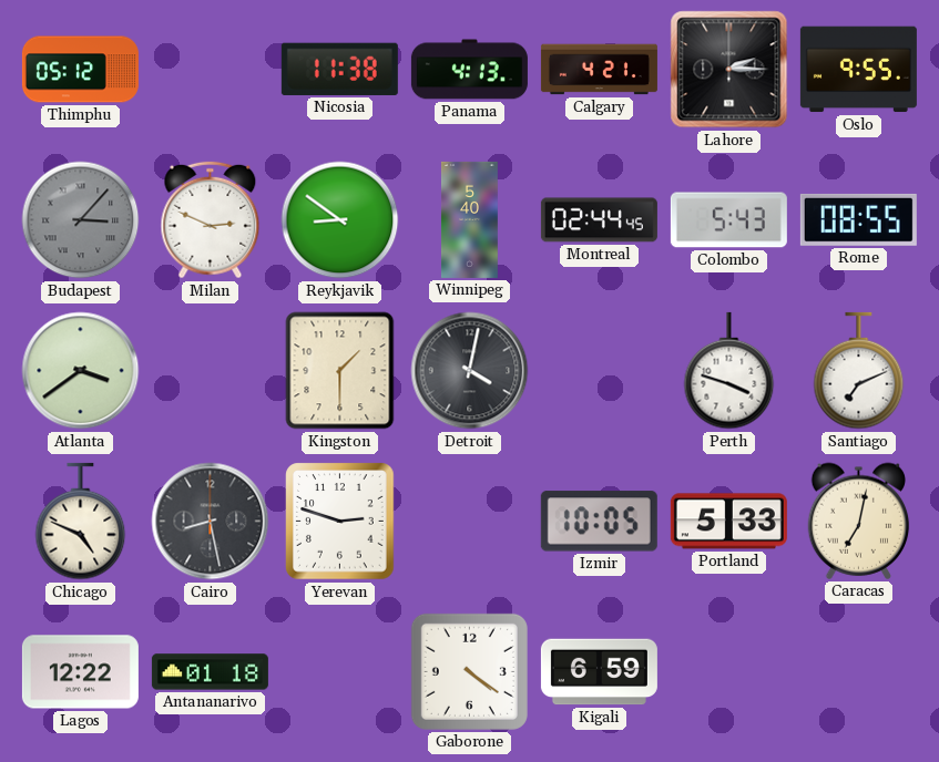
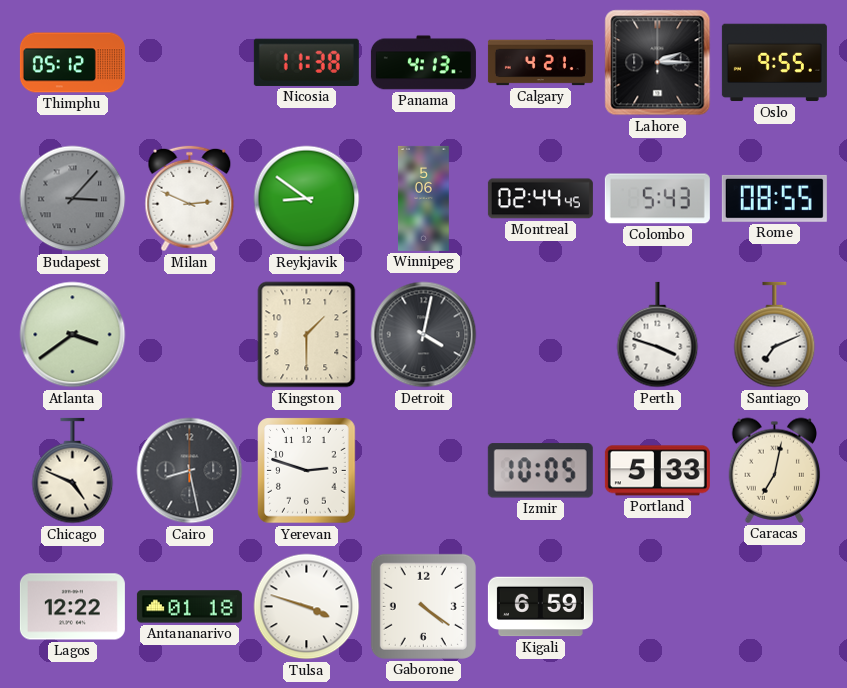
Winnipeg: 5:40 -> 5:06
Tulsa: none -> 3:48
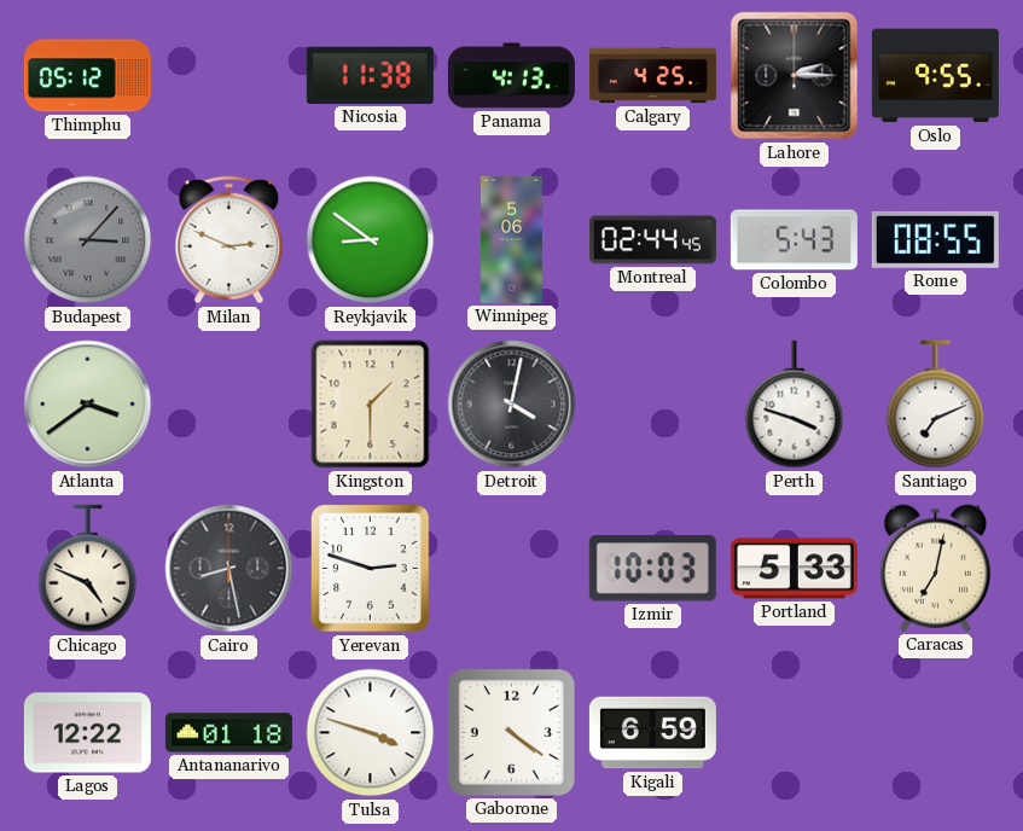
Calgary: 4:21 -> 4:25
Izmir: 10:05 -> 10:03
